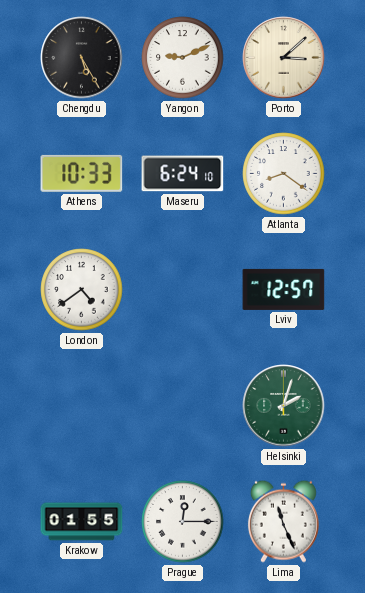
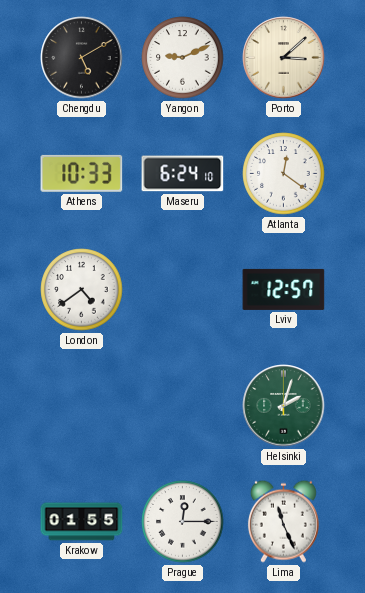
Chengdu: 5:25 -> 5:10
Atlanta: 8:21 -> 12:21
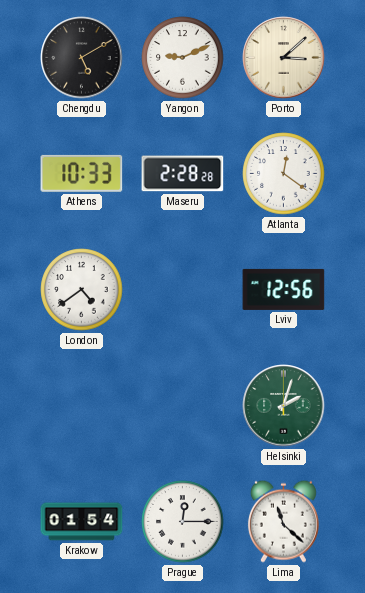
Maseru: 6:24 -> 2:28
Lviv: 12:57 -> 12:56
Krakow: 01:55 -> 01:54
Lima: 11:26 -> 11:22
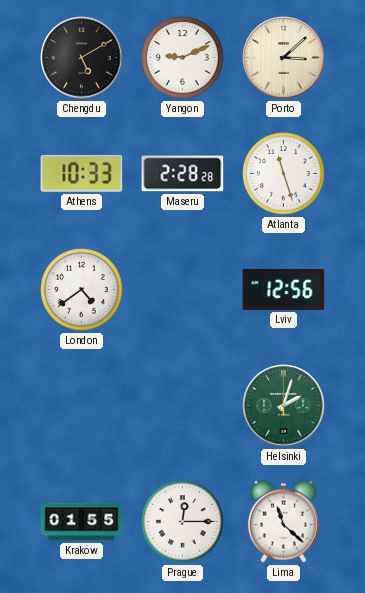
Atlanta: 12:21 -> 11:27
Krakow: 01:54 -> 01:55
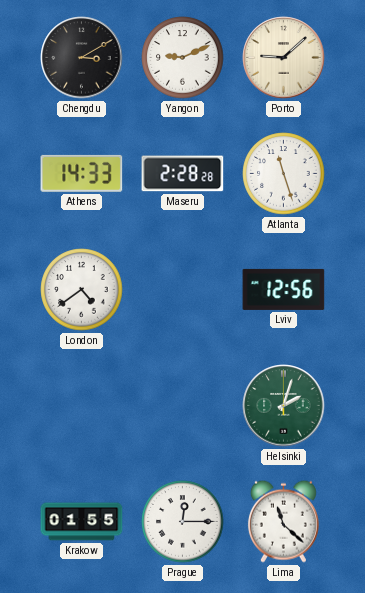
Chengdu: 5:10 -> 3:10
Porto: 3:08 -> 9:08
Athens: 10:33 -> 14:33
